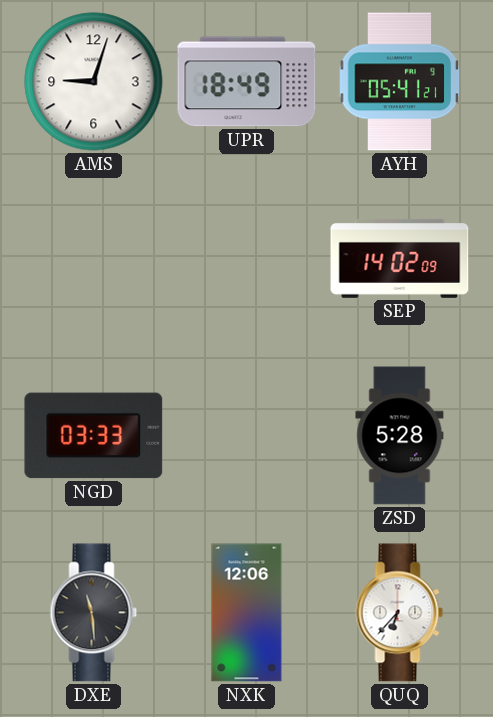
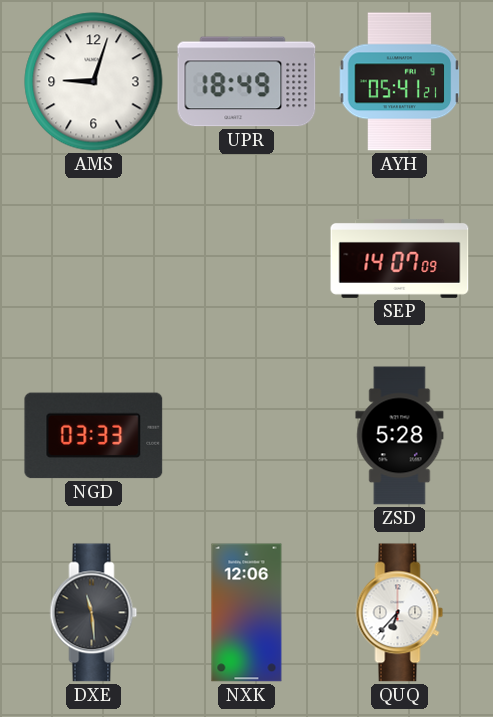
SEP: 14:02 -> 14:07
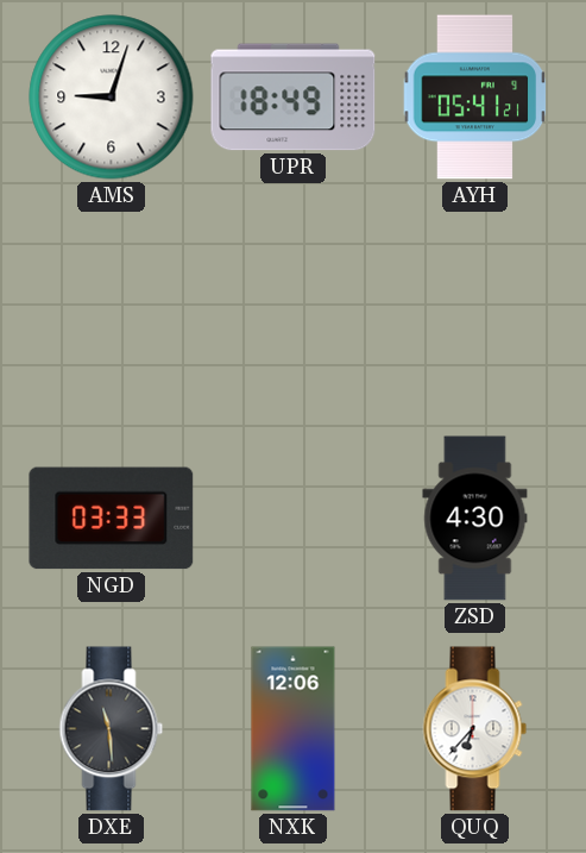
SEP: 14:07 -> none
ZSD: 5:28 -> 4:30
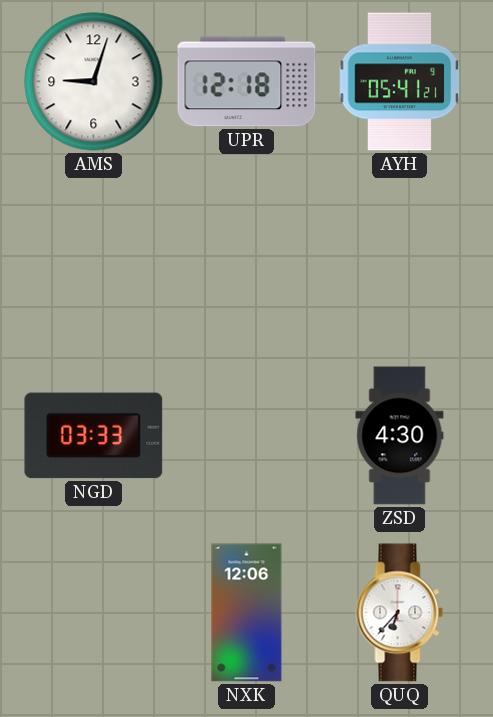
UPR: 18:49 -> 12:18
DXE: 11:29 -> none
